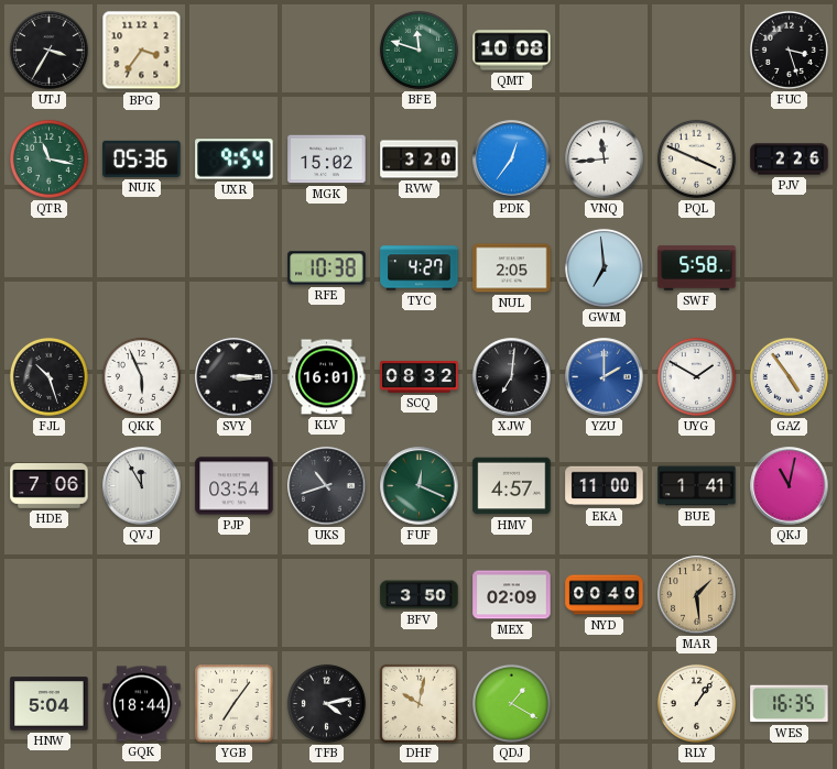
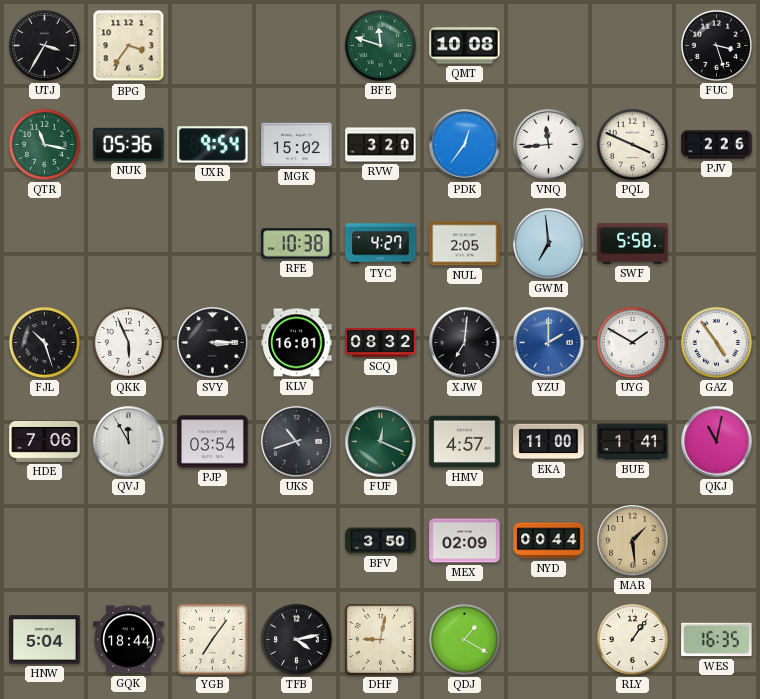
NYD: 00:40 -> 00:44
DHF: 10:02 -> 9:02
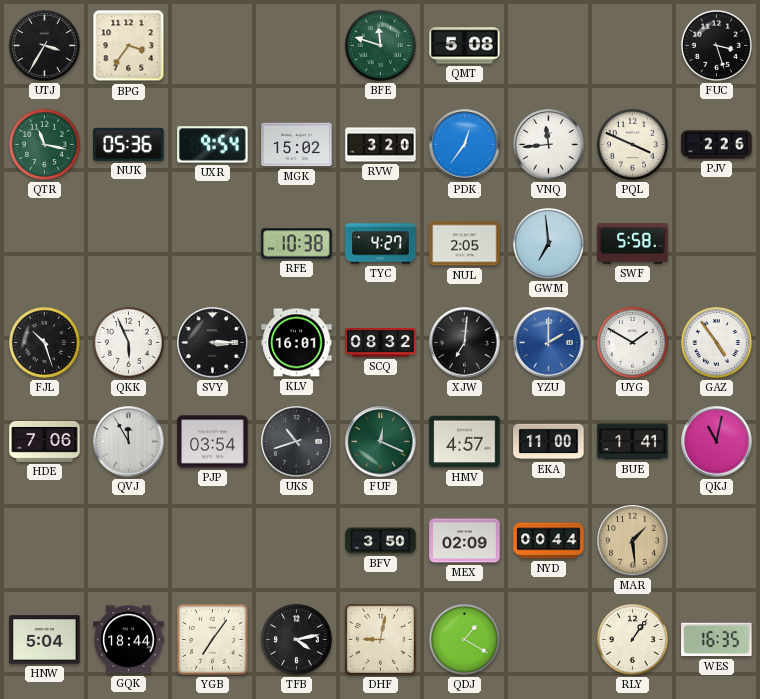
QMT: 10:08 -> 5:08
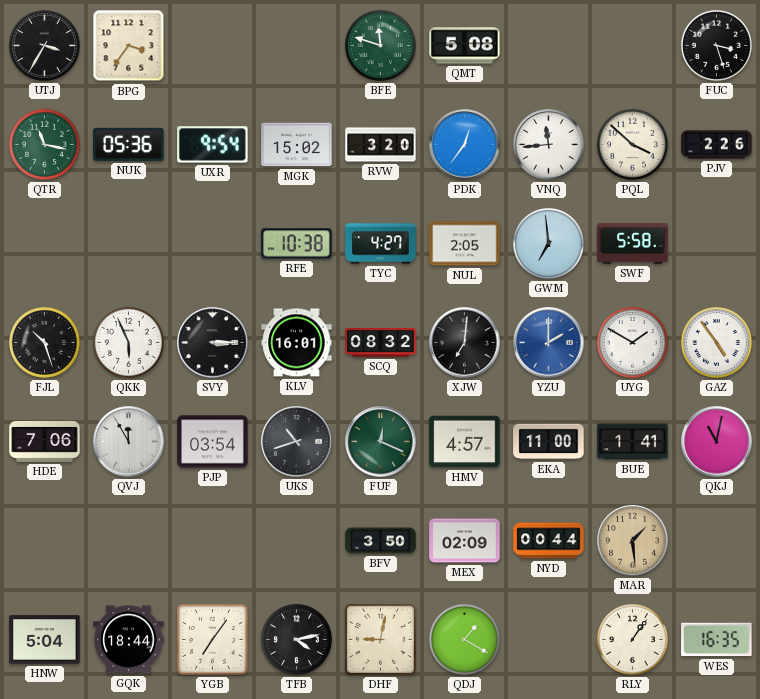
PQL: 3:49 -> 3:52
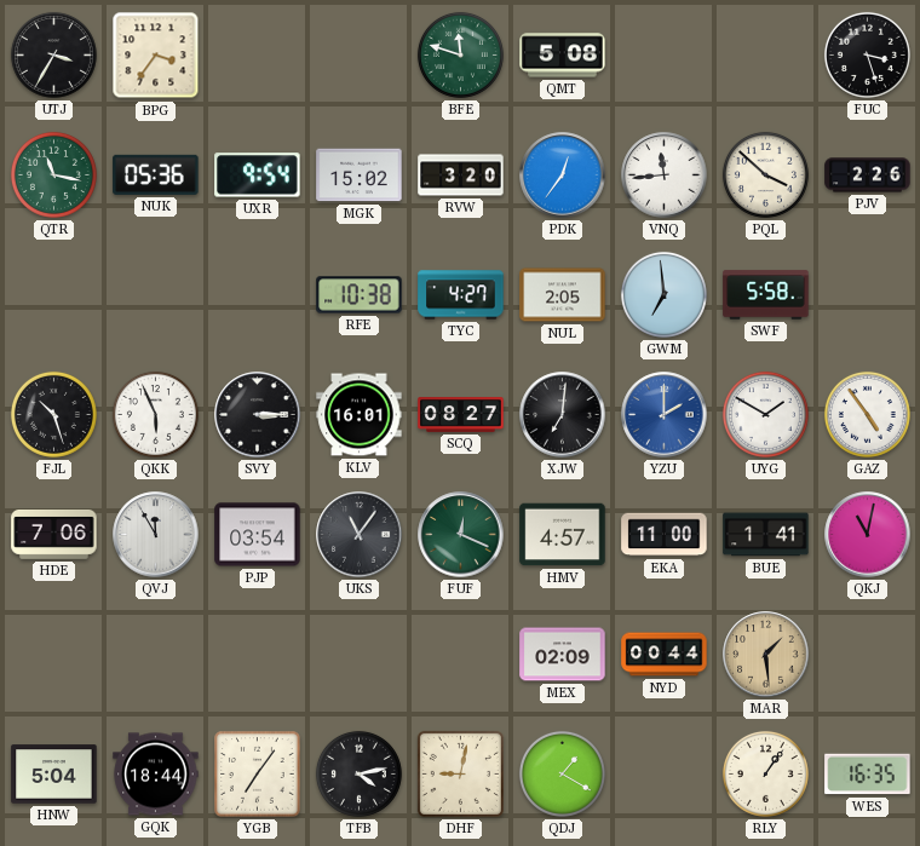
SCQ: 08:32 -> 08:27
UKS: 10:42 -> 11:06
BFV: 3:50 -> none
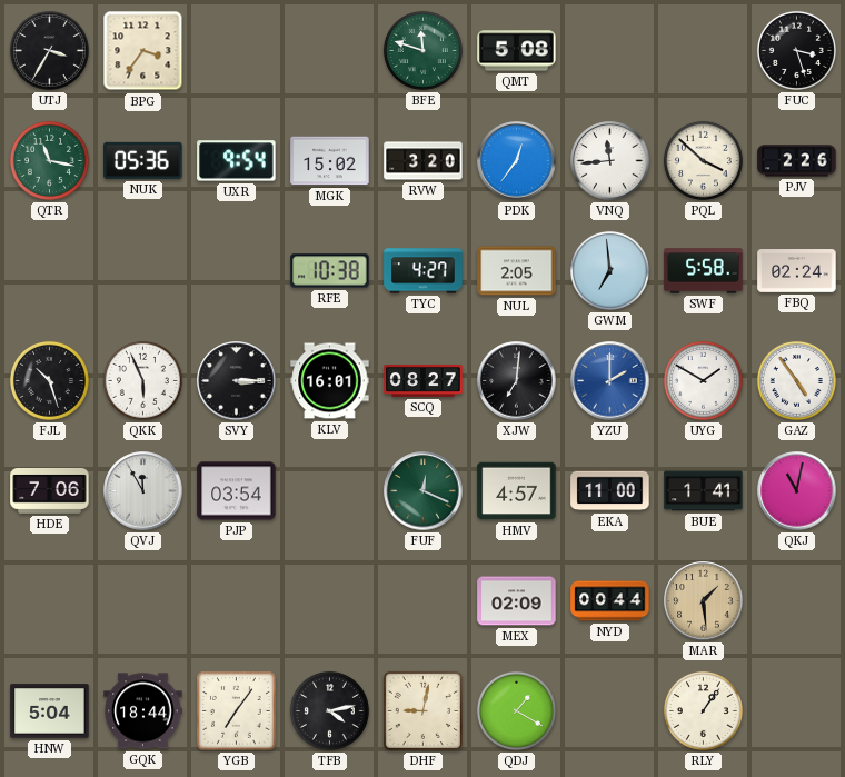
FBQ: none -> 02:24
UKS: 11:06 -> none
WES: 16:35 -> none
